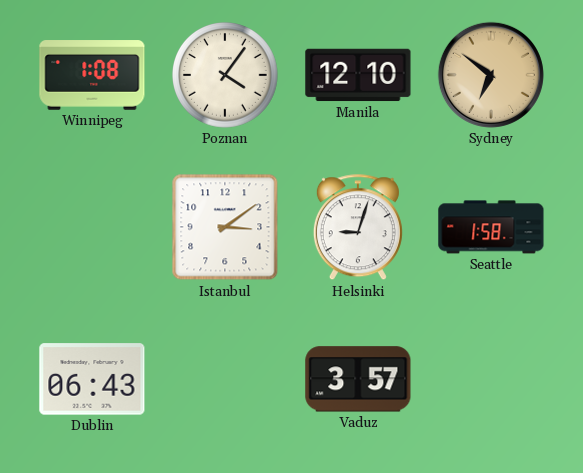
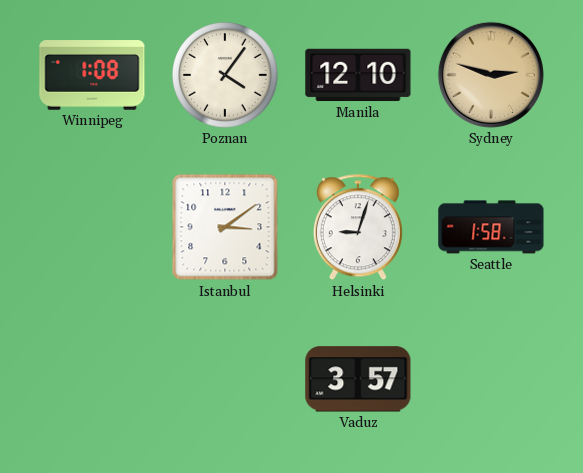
Sydney: 6:51 -> 2:48
Dublin: 06:43 -> none
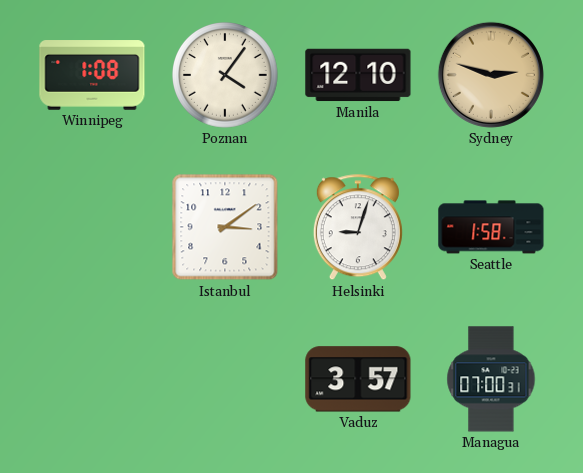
Managua: none -> 07:00
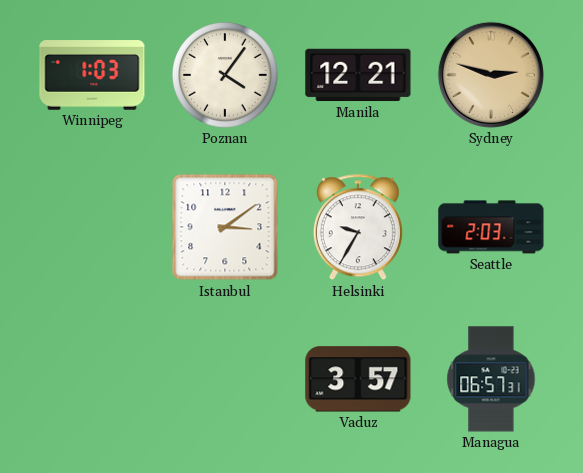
Winnipeg: 1:08 -> 1:03
Manila: 12:10 -> 12:21
Helsinki: 9:03 -> 9:35
Seattle: 1:58 -> 2:03
Managua: 07:00 -> 06:57
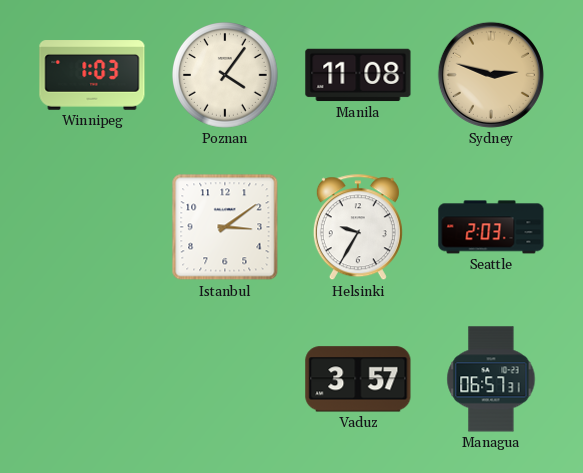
Manila: 12:21 -> 11:08
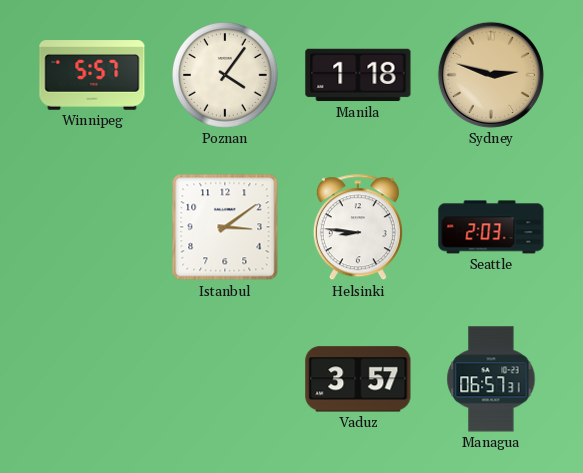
Winnipeg: 1:03 -> 5:57
Manila: 11:08 -> 1:18
Helsinki: 9:35 -> 8:46
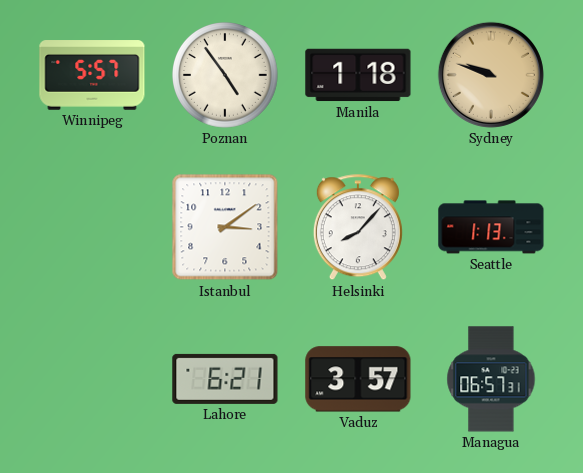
Poznan: 4:06 -> 4:54
Sydney: 2:48 -> 9:48
Helsinki: 8:46 -> 8:07
Seattle: 2:03 -> 1:13
Lahore: none -> 6:21
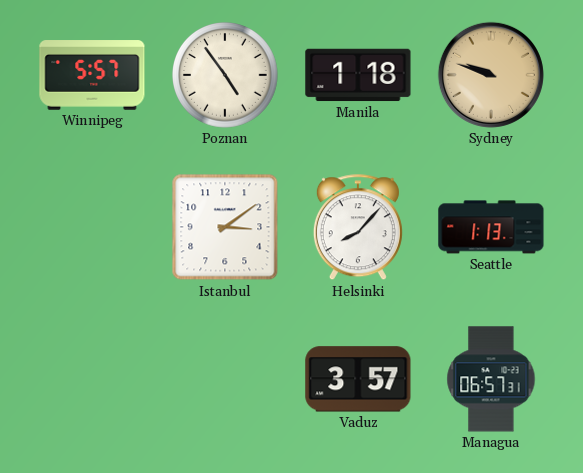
Lahore: 6:21 -> none
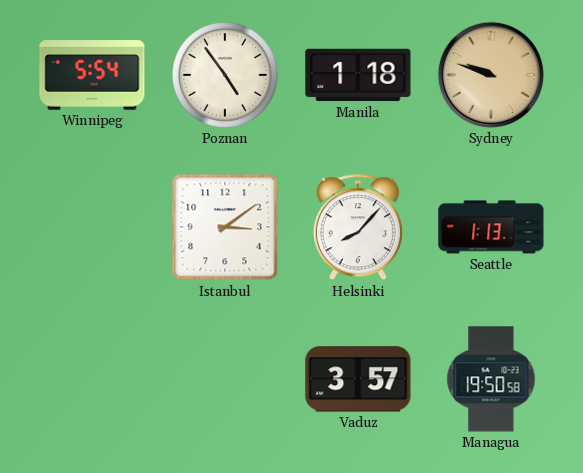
Winnipeg: 5:57 -> 5:54
Managua: 06:57 -> 19:50
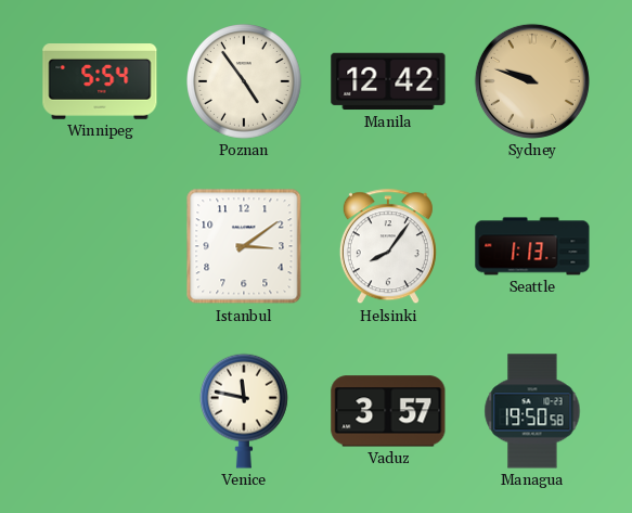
Manila: 1:18 -> 12:42
Helsinki: 8:07 -> 8:06
Venice: none -> 11:47
